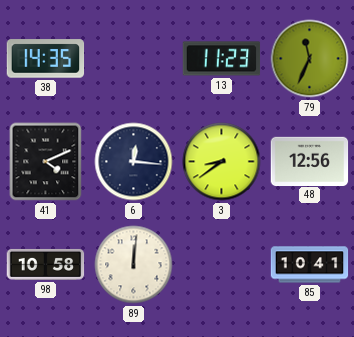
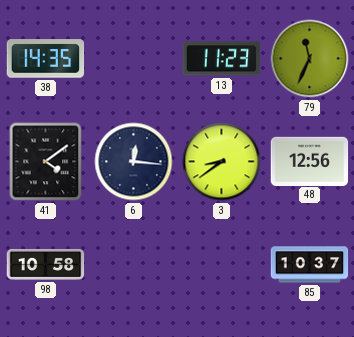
41: 4:11 -> 4:09
89: 12:01 -> none
85: 10:41 -> 10:37
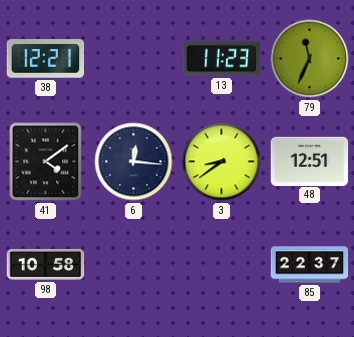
38: 14:35 -> 12:21
48: 12:56 -> 12:51
85: 10:37 -> 22:37
